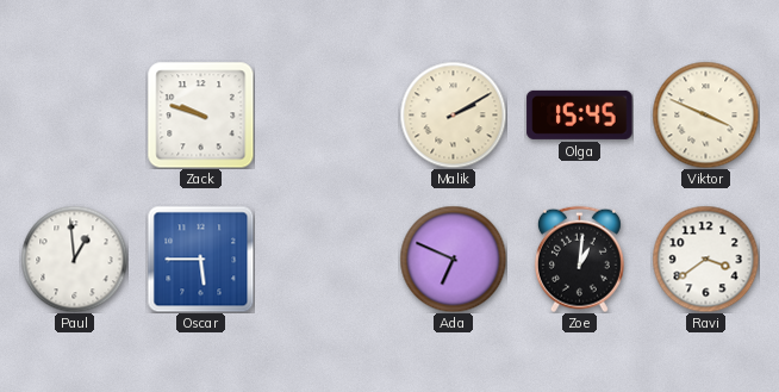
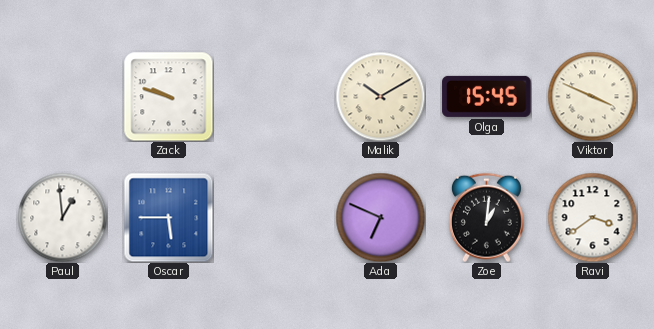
Malik: 2:10 -> 10:10
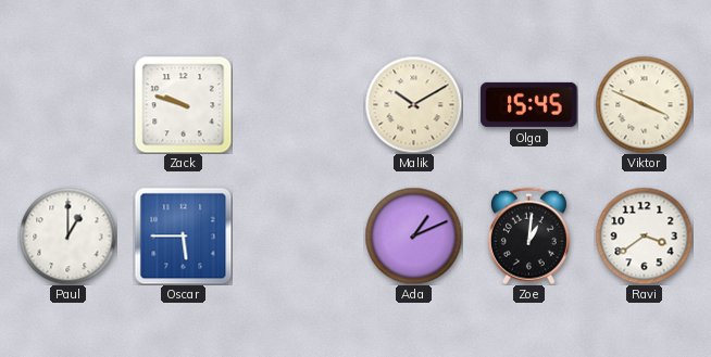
Paul: 12:59 -> 1:00
Ada: 6:49 -> 1:11
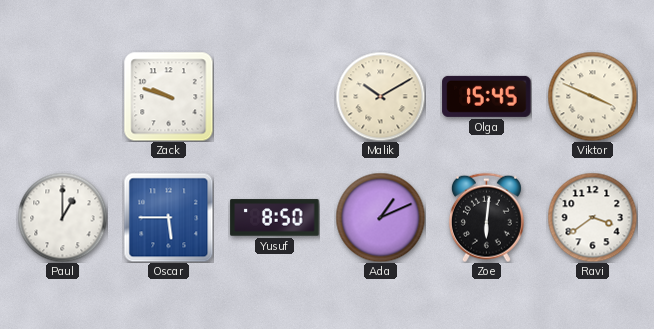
Yusuf: none -> 8:50
Zoe: 1:01 -> 6:01
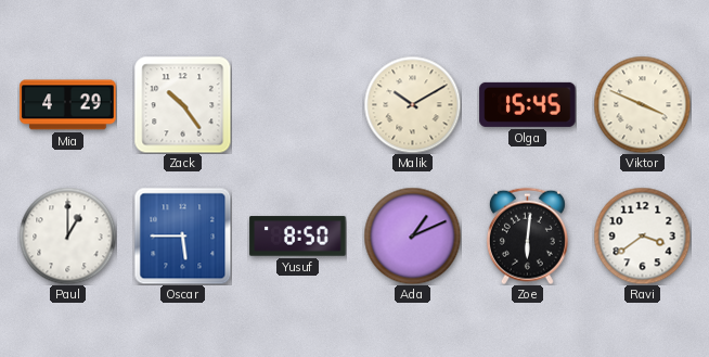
Mia: none -> 4:29
Zack: 9:48 -> 10:24
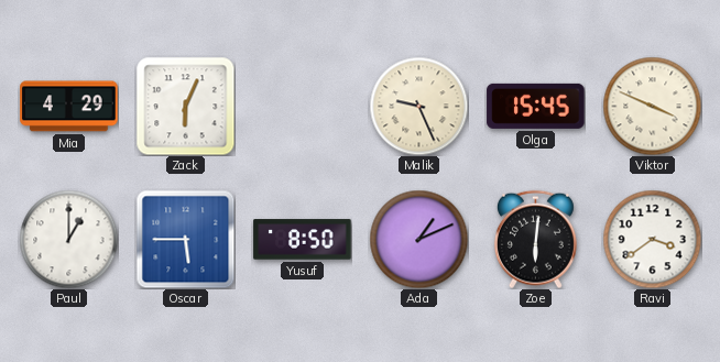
Zack: 10:24 -> 6:04
Malik: 10:10 -> 9:26
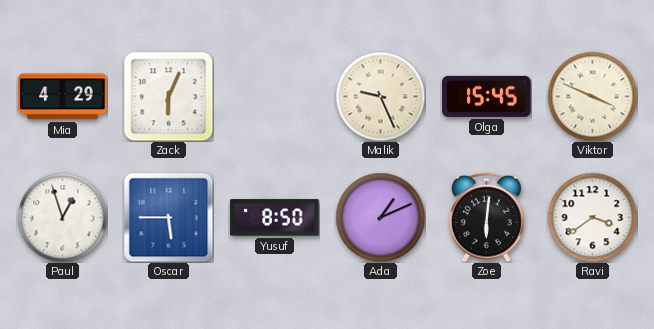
Paul: 1:00 -> 12:57
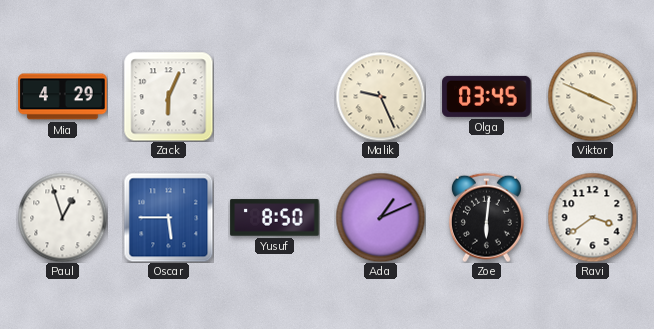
Olga: 15:45 -> 03:45
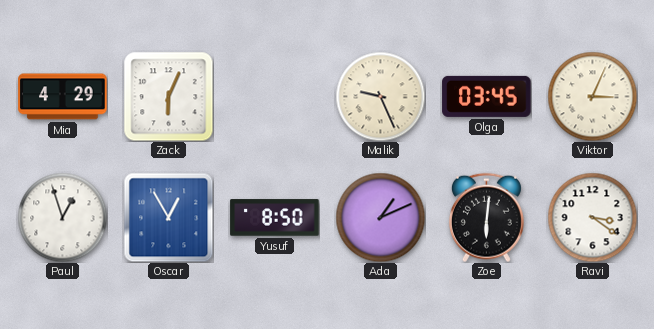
Viktor: 3:49 -> 3:04
Oscar: 5:45 -> 12:55
Ravi: 3:39 -> 3:21
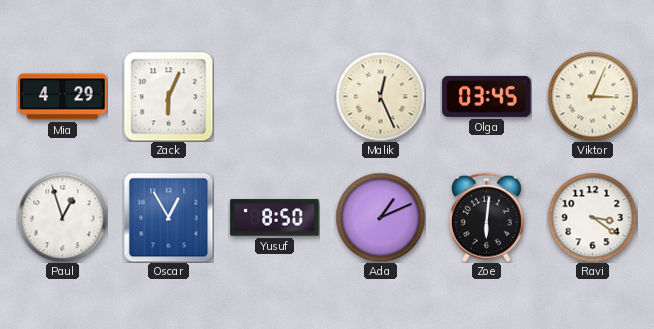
Malik: 9:26 -> 12:26
